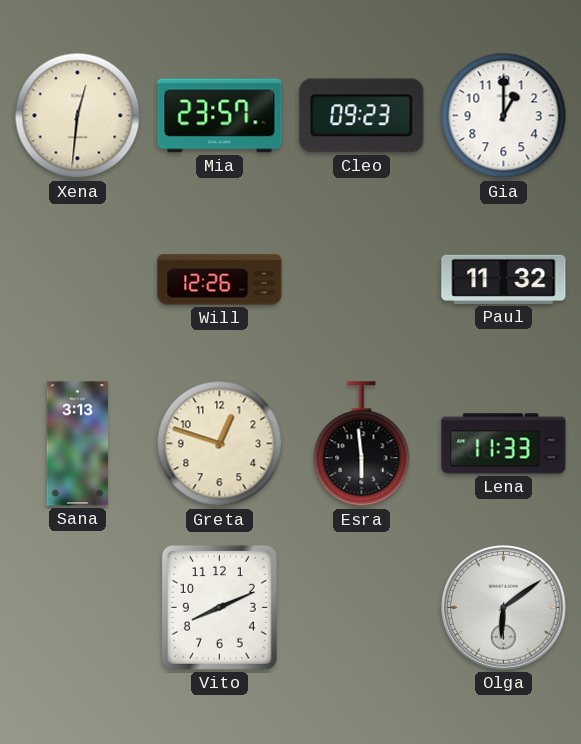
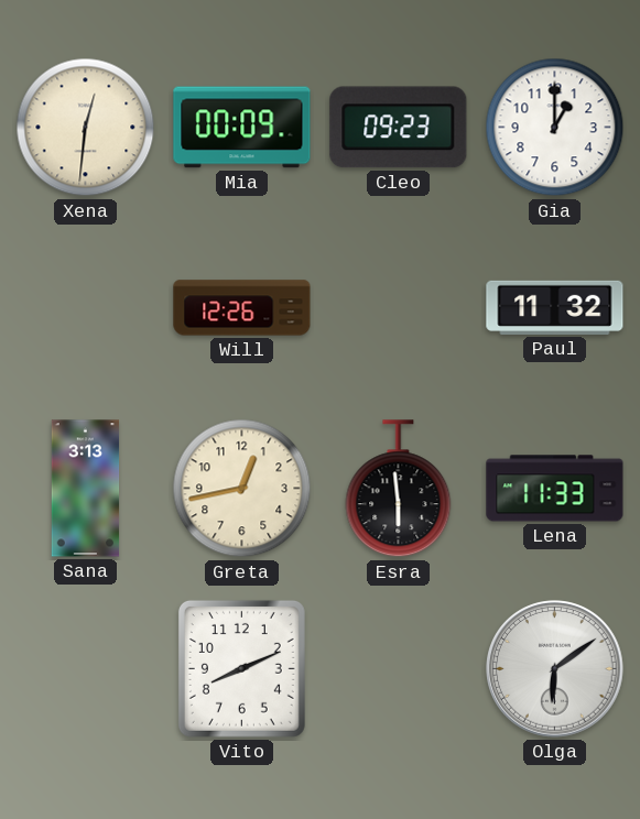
Mia: 23:57 -> 00:09
Greta: 12:48 -> 12:43
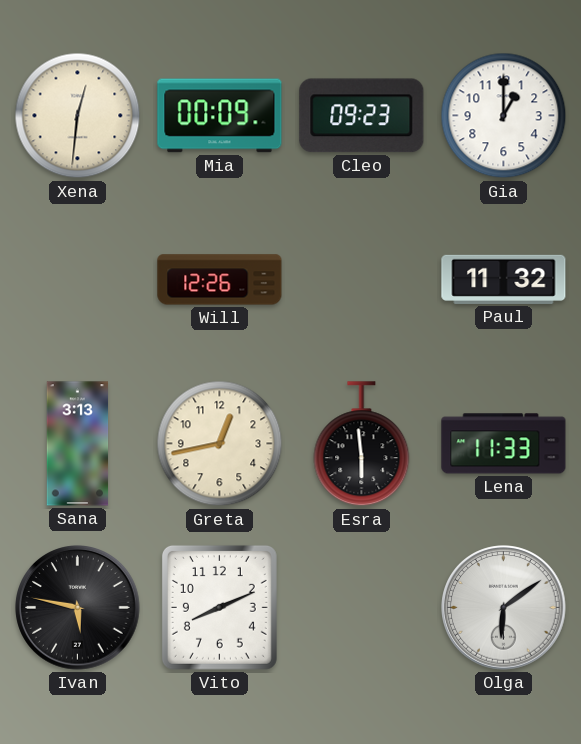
Ivan: none -> 5:47
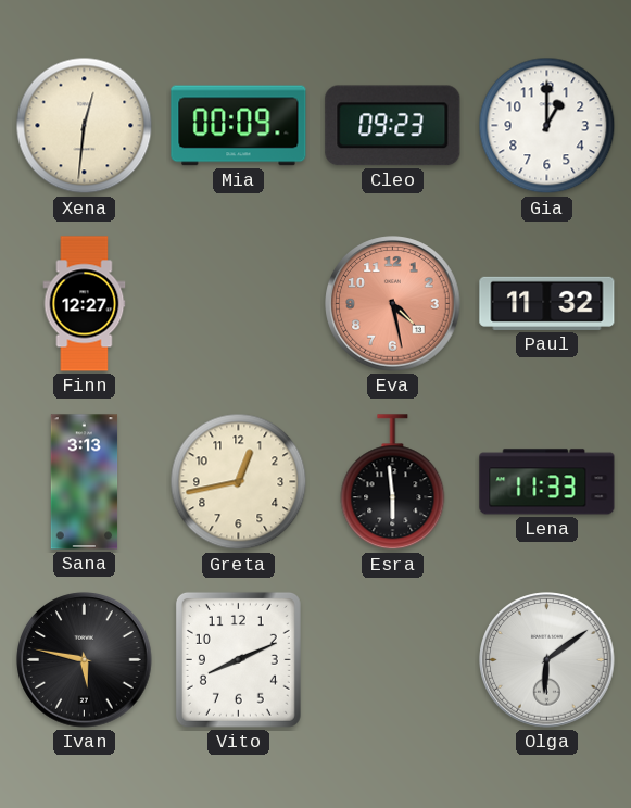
Finn: none -> 12:27
Will: 12:26 -> none
Eva: none -> 4:28
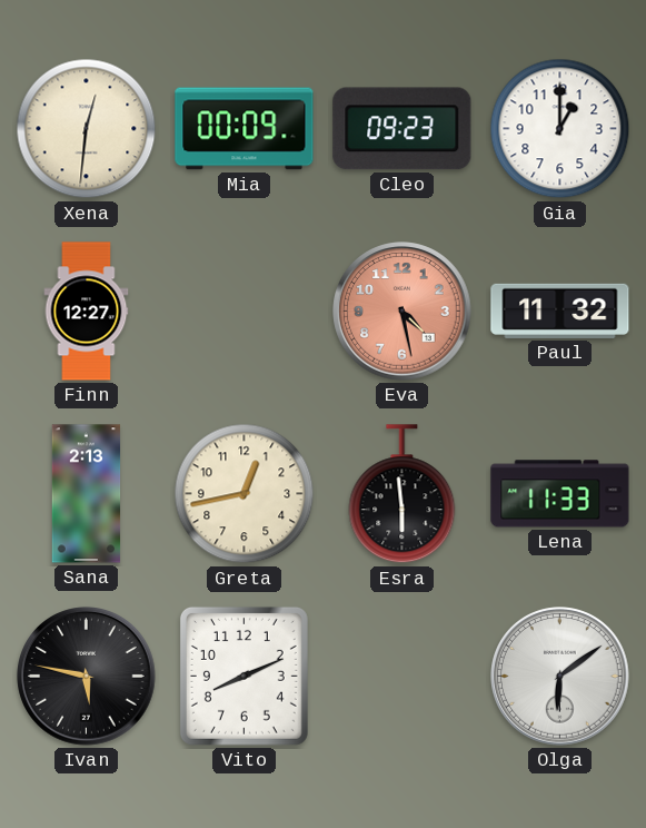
Sana: 3:13 -> 2:13
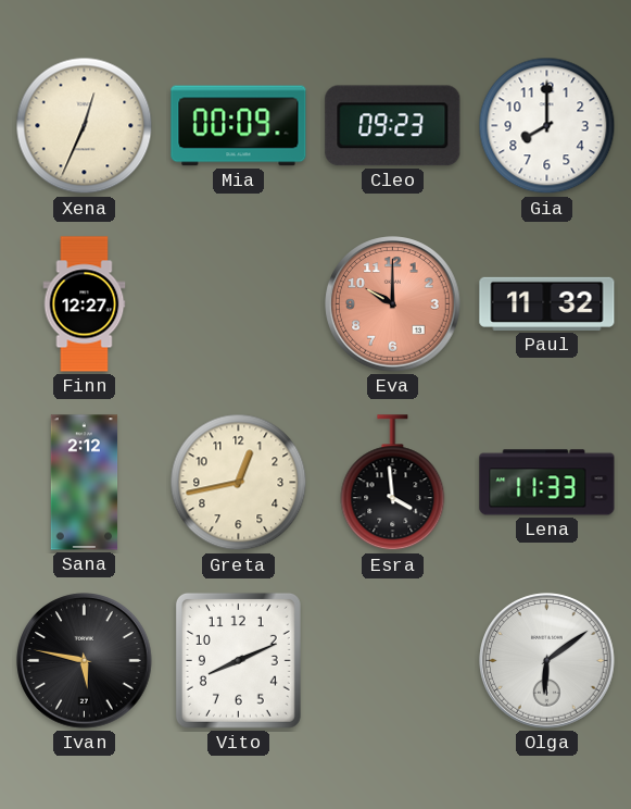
Xena: 12:31 -> 12:34
Gia: 1:00 -> 8:00
Eva: 4:28 -> 10:00
Sana: 2:13 -> 2:12
Esra: 5:59 -> 3:59
